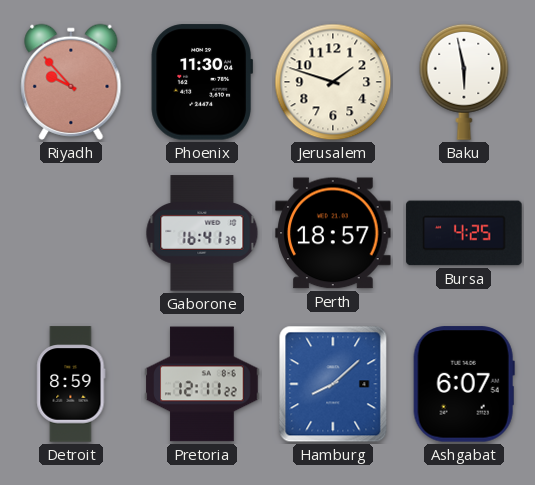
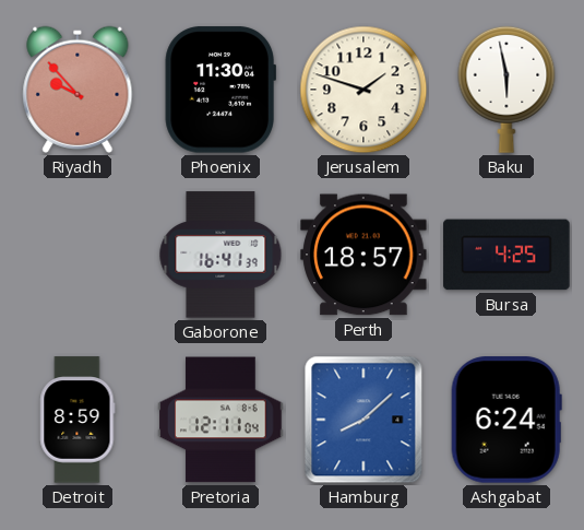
Pretoria: 12:11:22 -> 12:11:04
Ashgabat: 6:07 -> 6:24
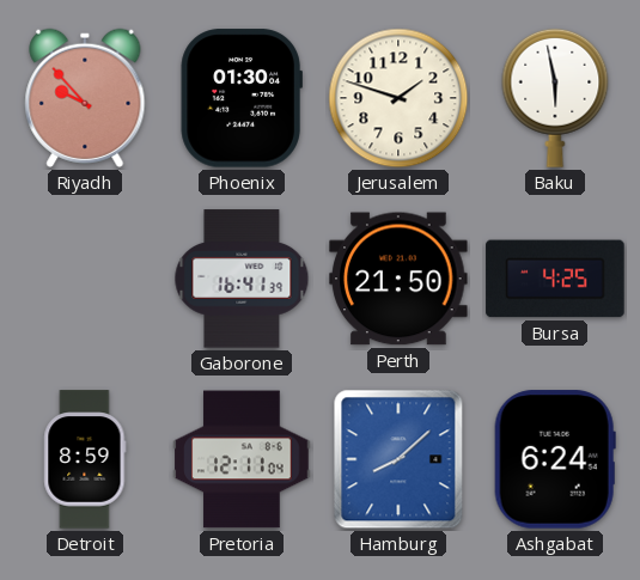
Phoenix: 11:30 -> 01:30
Perth: 18:57 -> 21:50
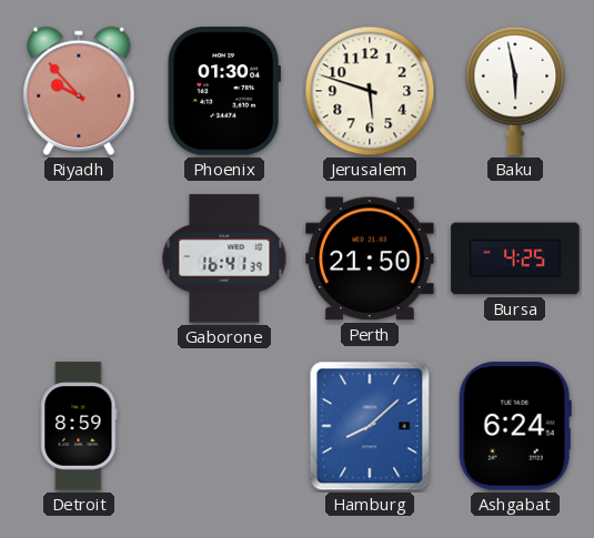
Jerusalem: 1:48 -> 5:48
Pretoria: 12:11 -> none
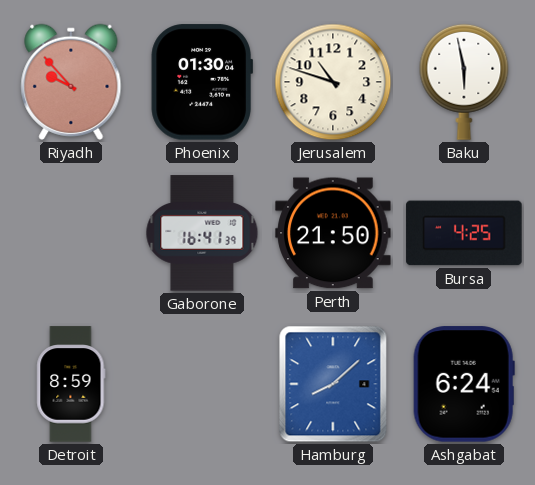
Jerusalem: 5:48 -> 10:48
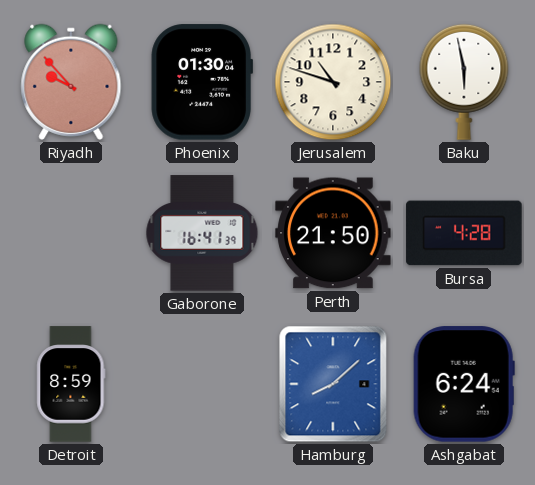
Bursa: 4:25 -> 4:28
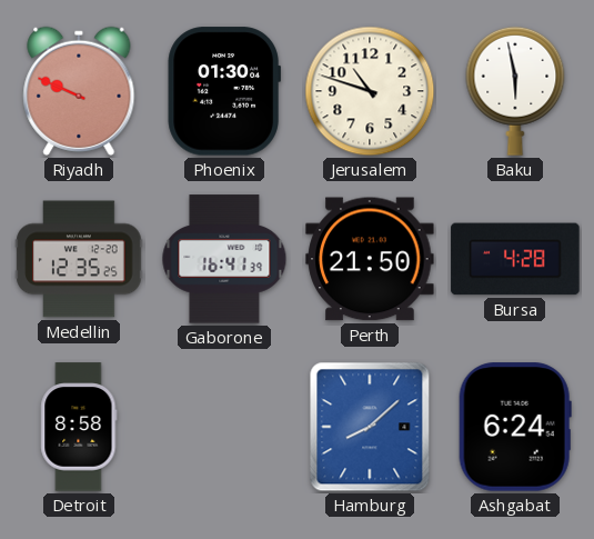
Riyadh: 9:53 -> 9:49
Medellin: none -> 12:35
Detroit: 8:59 -> 8:58
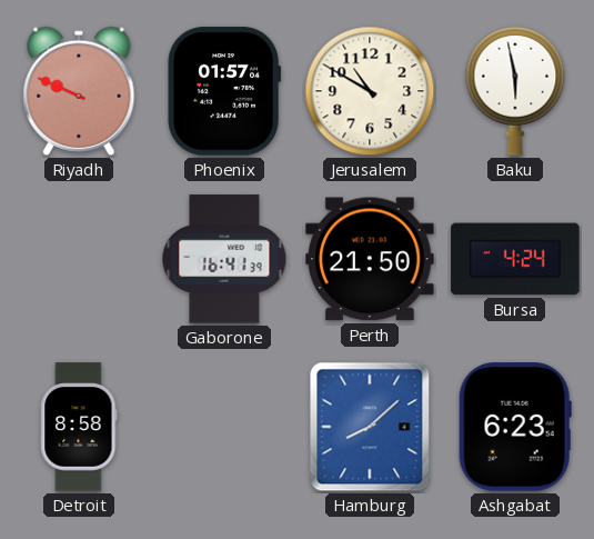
Phoenix: 01:30 -> 01:57
Jerusalem: 10:48 -> 10:50
Medellin: 12:35 -> none
Bursa: 4:28 -> 4:24
Ashgabat: 6:24 -> 6:23
